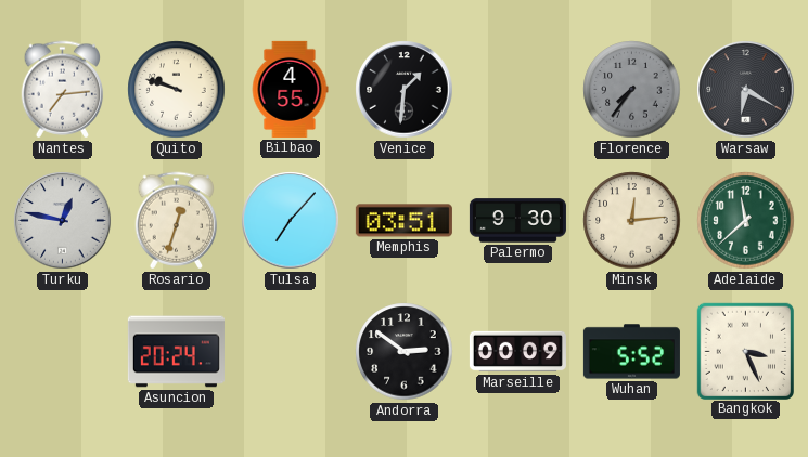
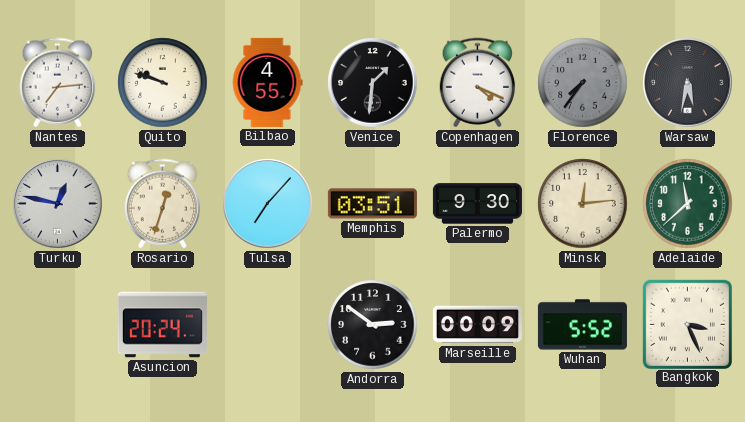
Copenhagen: none -> 4:19
Warsaw: 6:20 -> 5:32
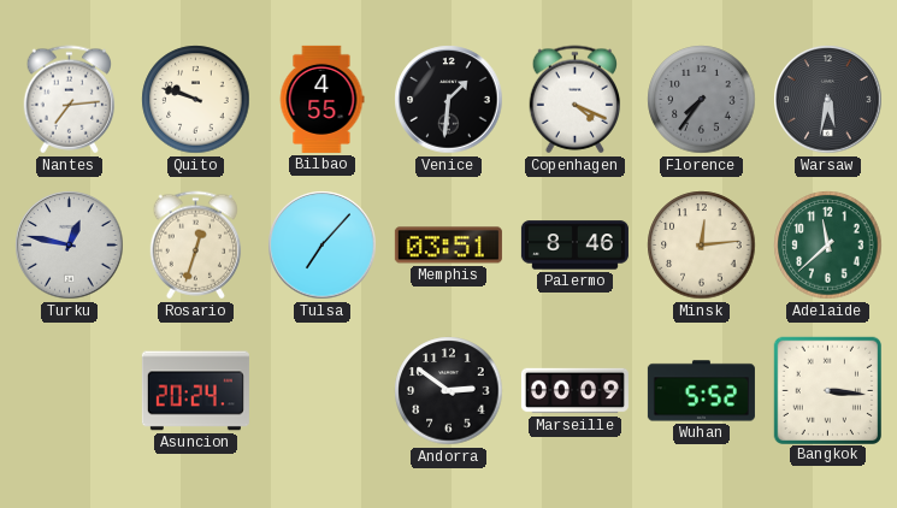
Palermo: 9:30 -> 8:46
Bangkok: 3:26 -> 3:16
